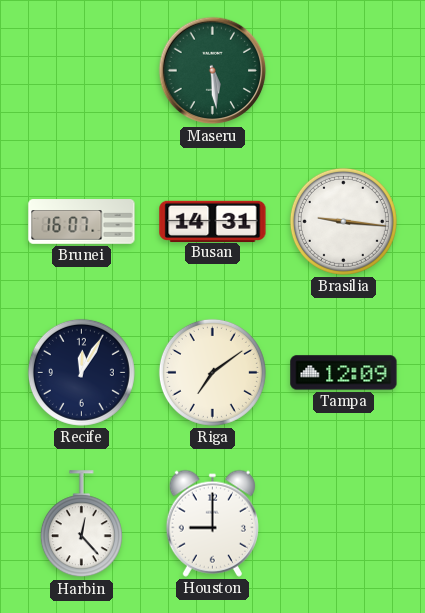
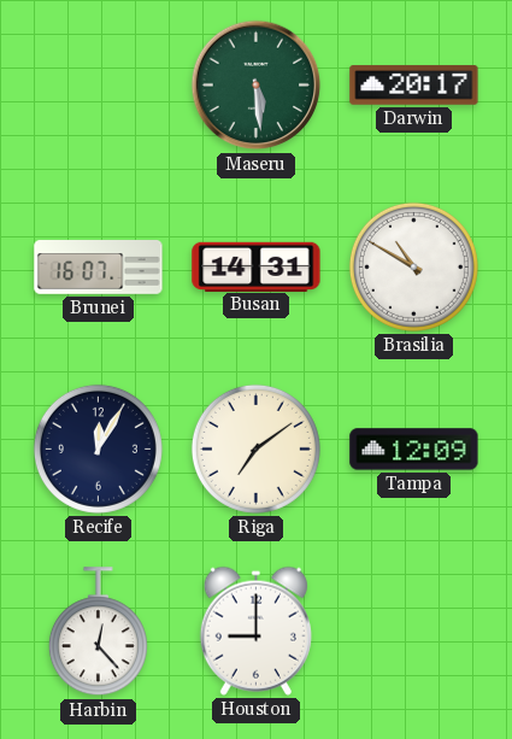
Darwin: none -> 20:17
Brasilia: 9:16 -> 10:50
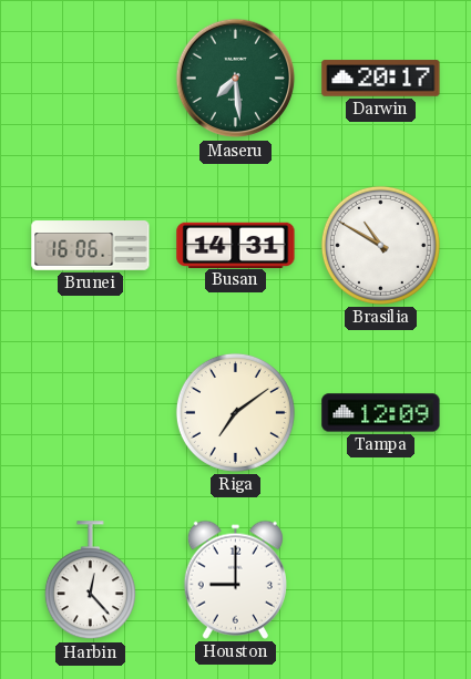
Maseru: 5:29 -> 7:29
Brunei: 16:07 -> 16:06
Recife: 12:05 -> none
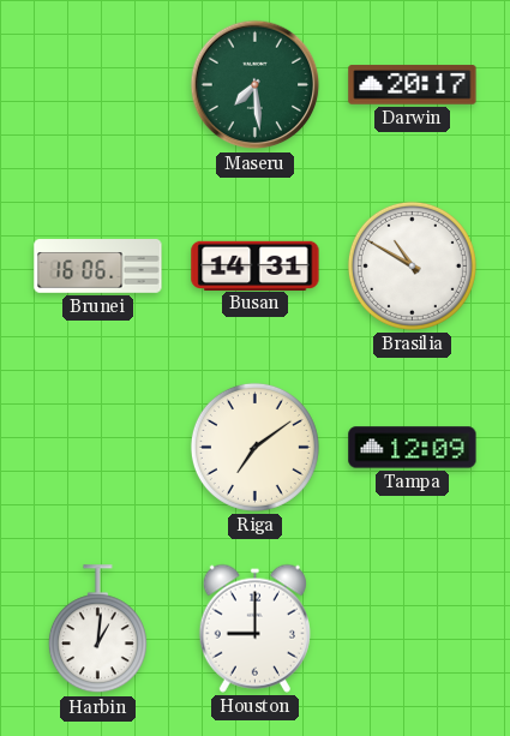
Harbin: 12:23 -> 1:01
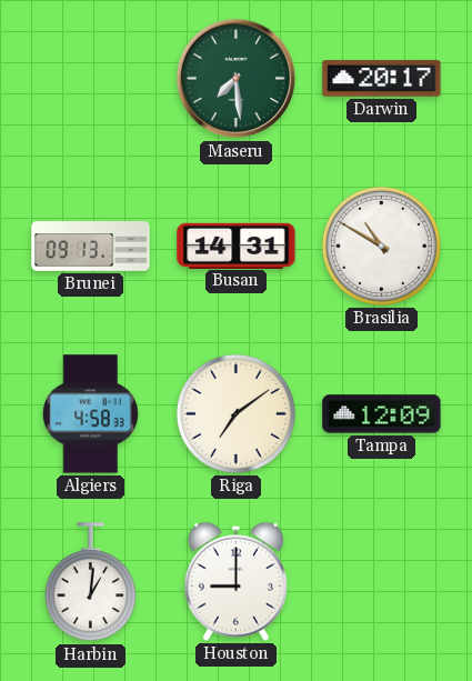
Brunei: 16:06 -> 09:13
Algiers: none -> 4:58
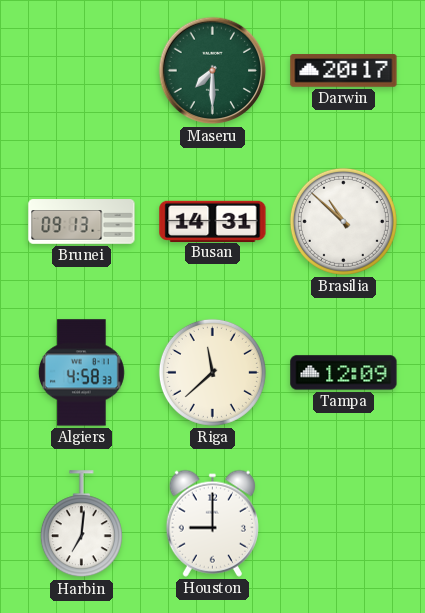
Maseru: 7:29 -> 7:30
Brasilia: 10:50 -> 10:52
Riga: 7:09 -> 11:38
Harbin: 1:01 -> 7:01
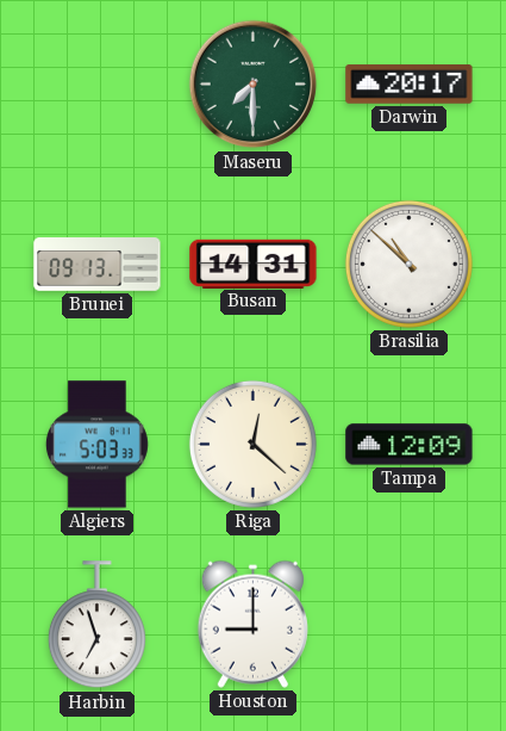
Algiers: 4:58 -> 5:03
Riga: 11:38 -> 12:22
Harbin: 7:01 -> 6:57
